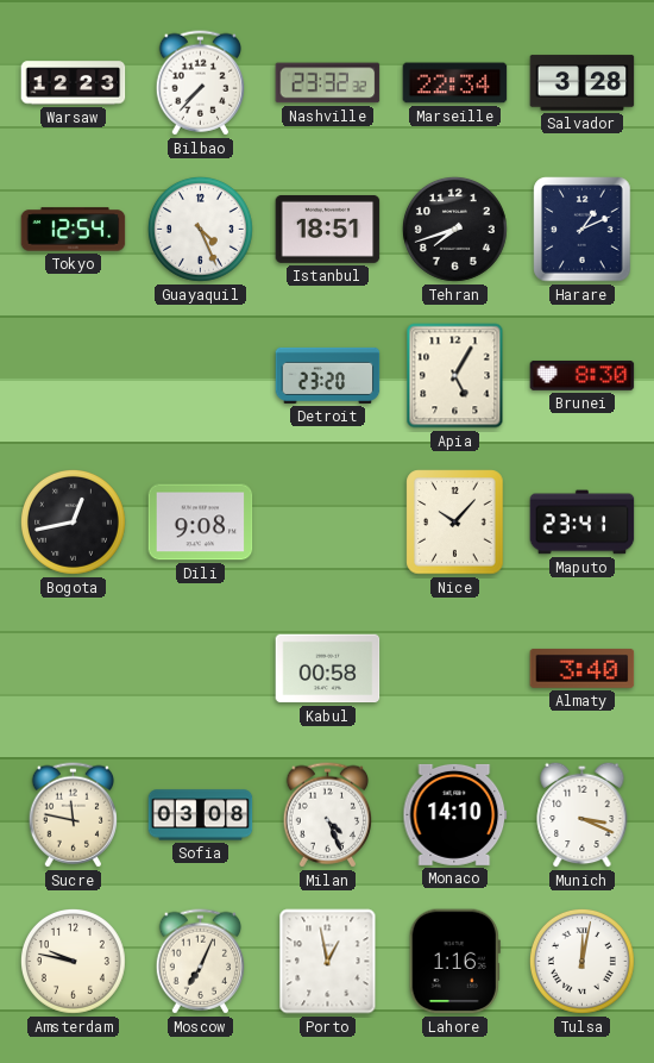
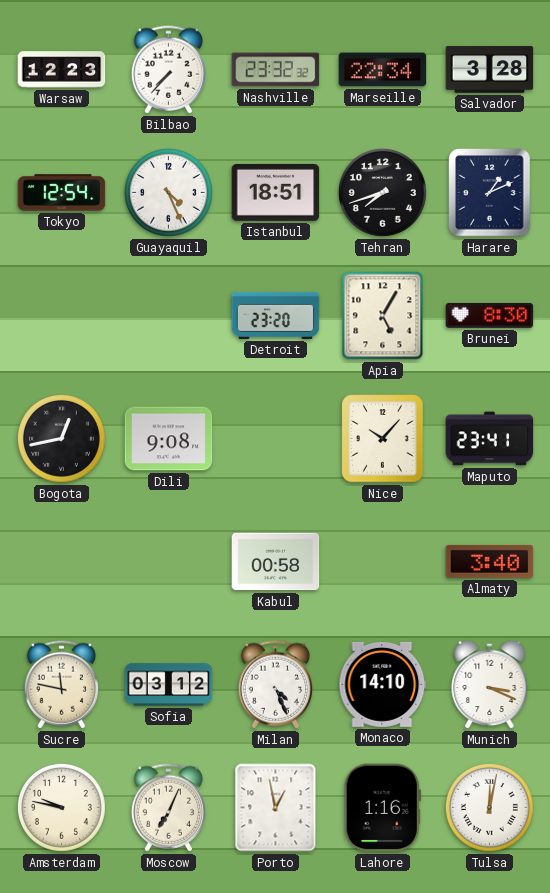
Sofia: 03:08 -> 03:12
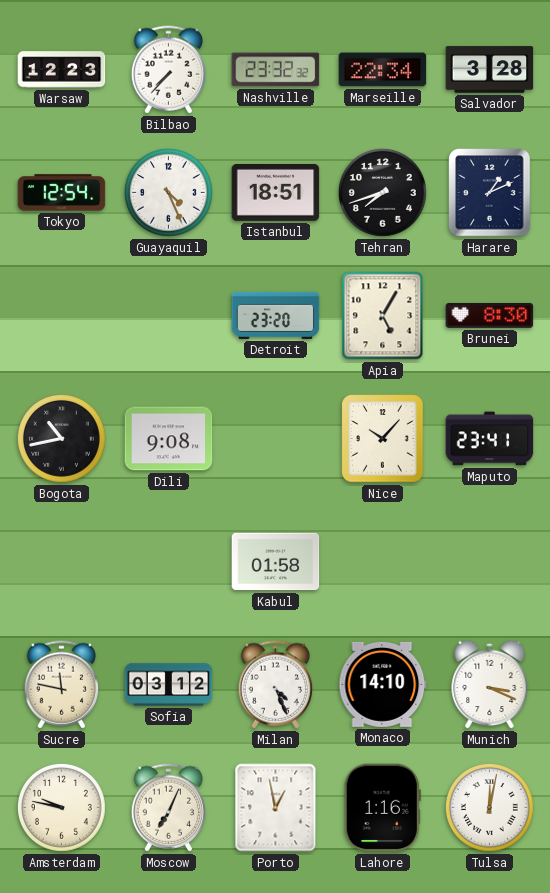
Bogota: 12:43 -> 10:43
Kabul: 00:58 -> 01:58
Almaty: 3:40 -> none
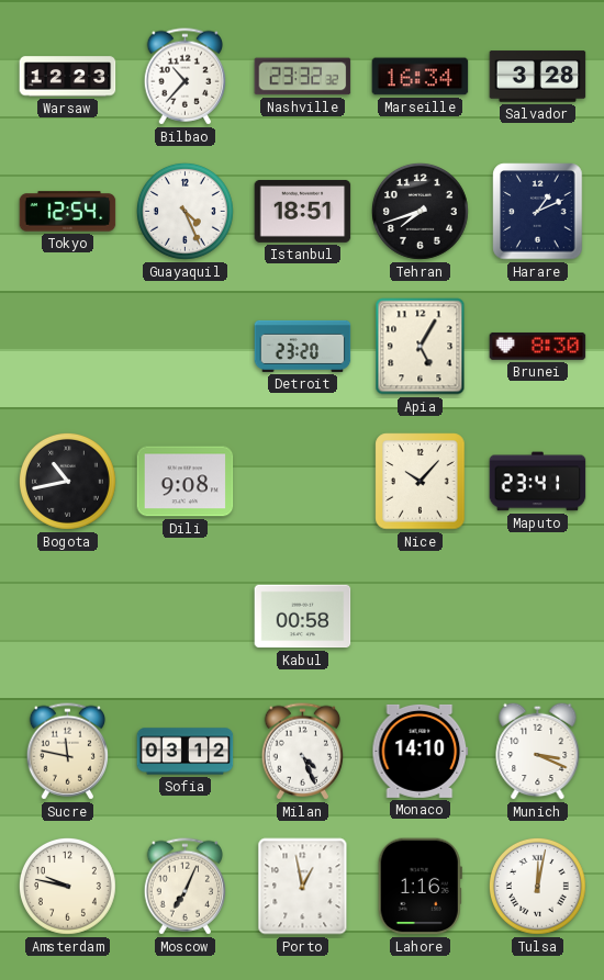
Bilbao: 7:37 -> 10:37
Marseille: 22:34 -> 16:34
Kabul: 01:58 -> 00:58
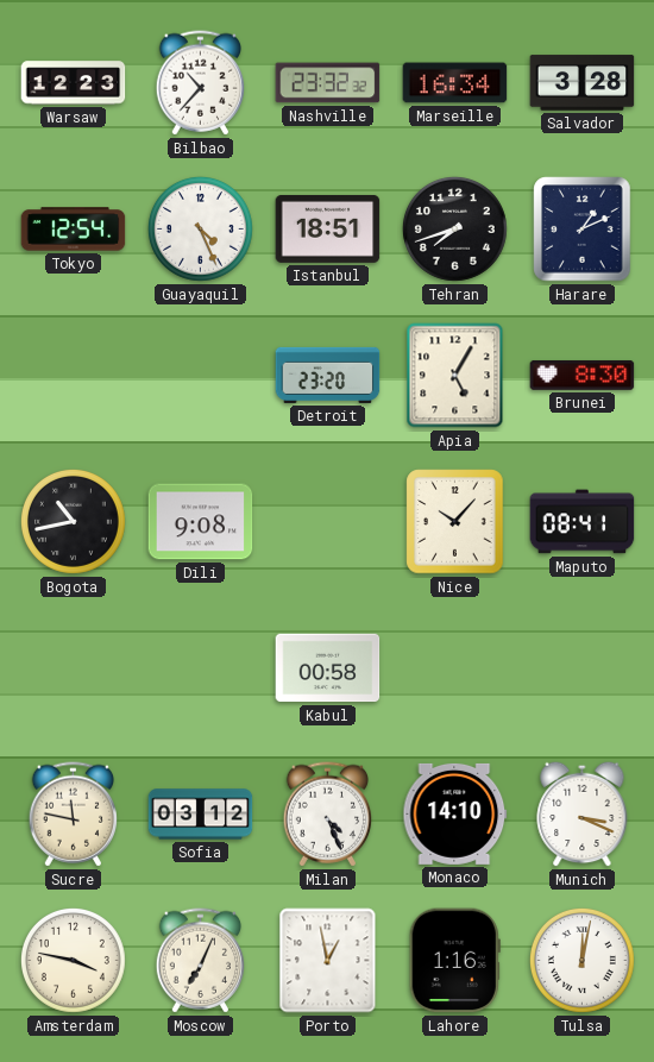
Maputo: 23:41 -> 08:41
Amsterdam: 9:47 -> 3:47
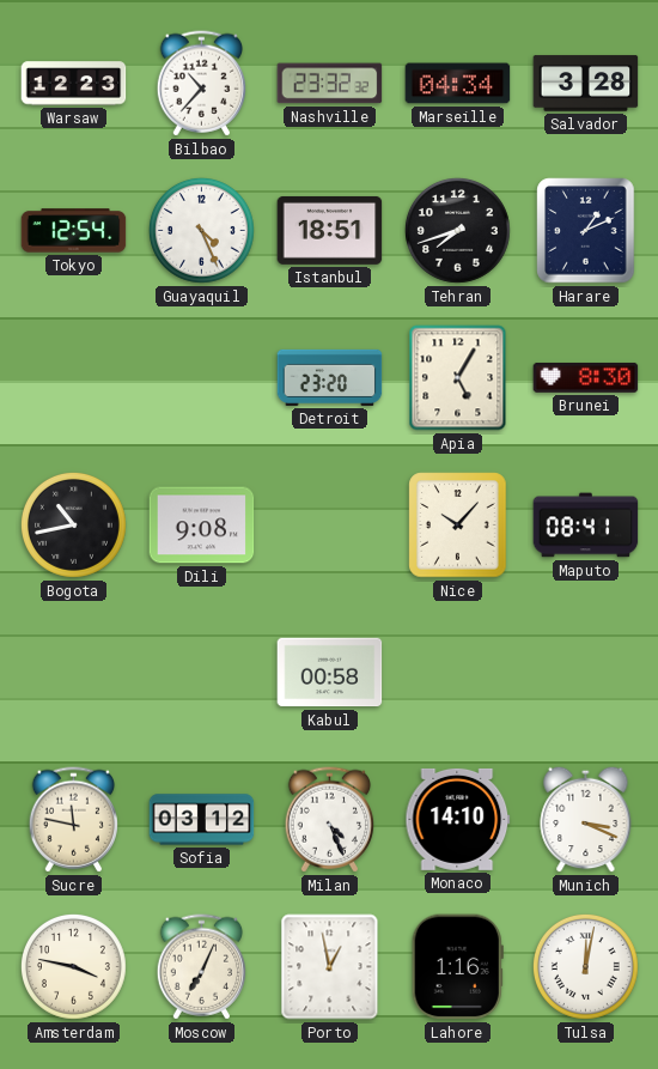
Marseille: 16:34 -> 04:34
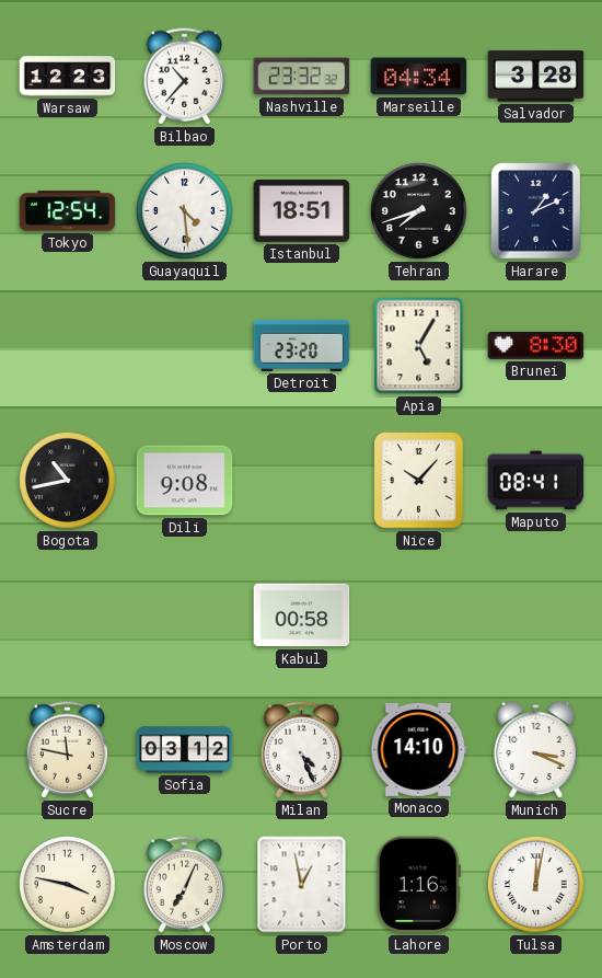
Guayaquil: 4:26 -> 4:29
